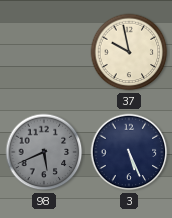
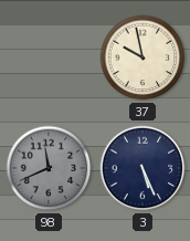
98: 5:41 -> 11:41
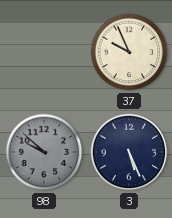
37: 9:58 -> 9:56
98: 11:41 -> 9:52
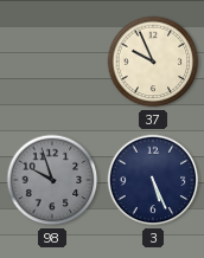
98: 9:52 -> 9:57
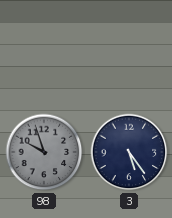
37: 9:56 -> none
3: 5:26 -> 5:24
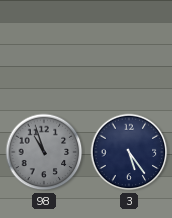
98: 9:57 -> 10:57
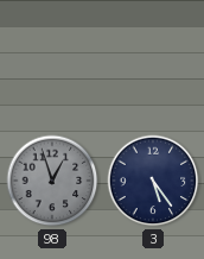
98: 10:57 -> 12:57
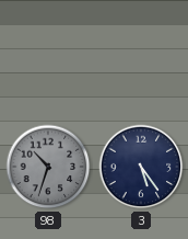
98: 12:57 -> 10:33
